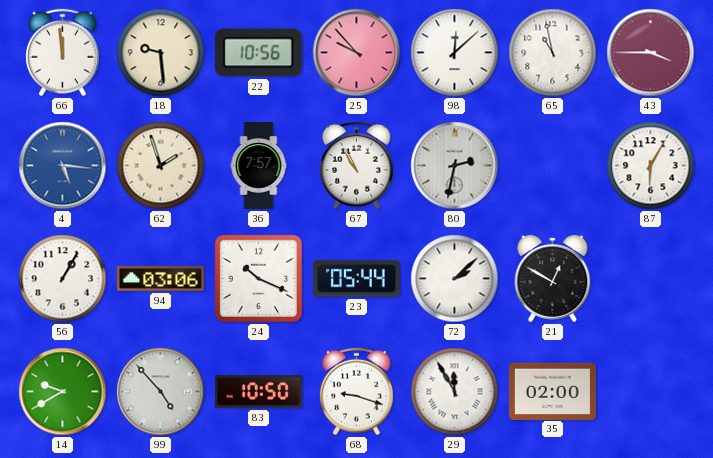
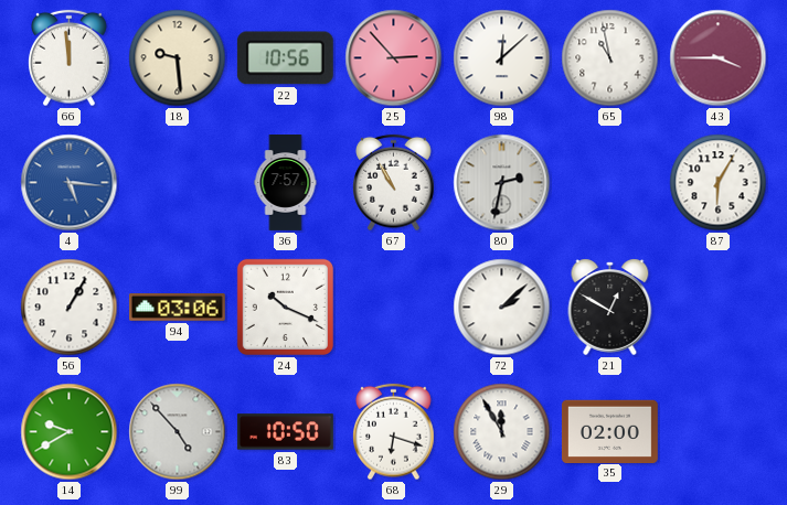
25: 9:53 -> 2:53
62: 1:57 -> none
23: 05:44 -> none
68: 9:18 -> 6:18
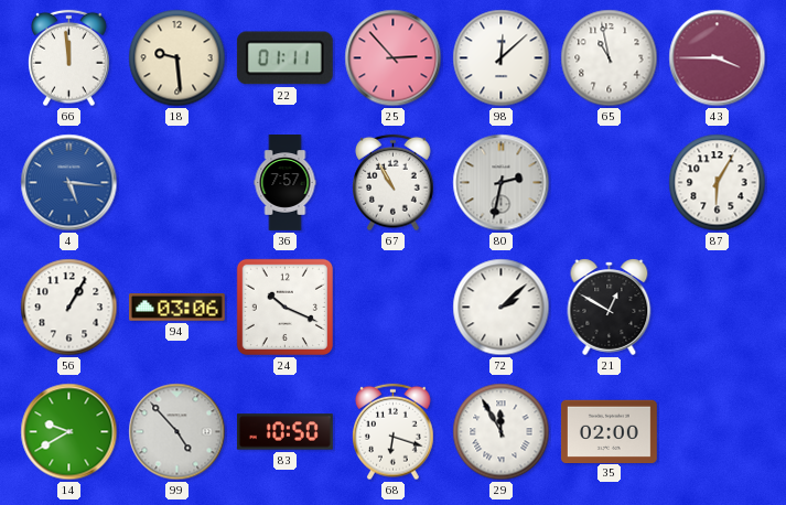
22: 10:56 -> 01:11
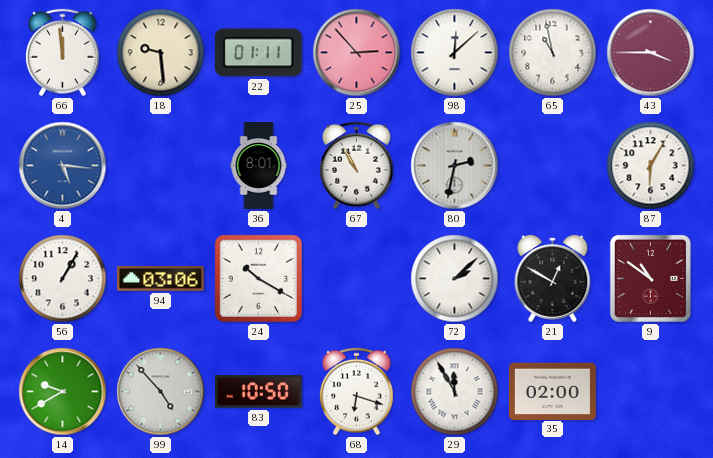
36: 7:57 -> 8:01
24: 10:19 -> 10:20
9: none -> 10:51
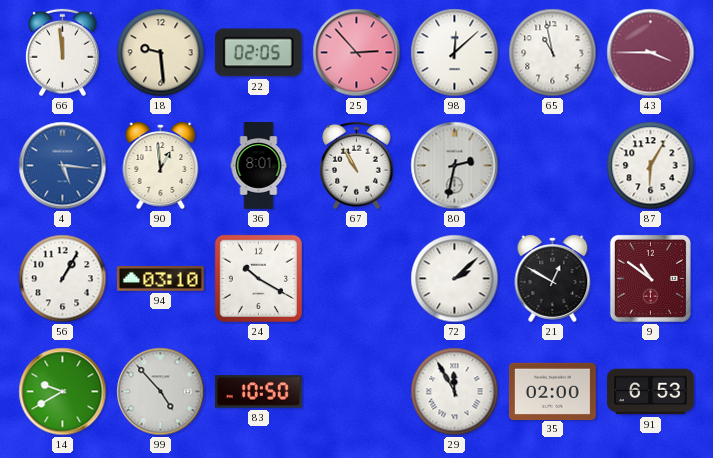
22: 01:11 -> 02:05
90: none -> 12:59
94: 03:06 -> 03:10
68: 6:18 -> none
91: none -> 6:53
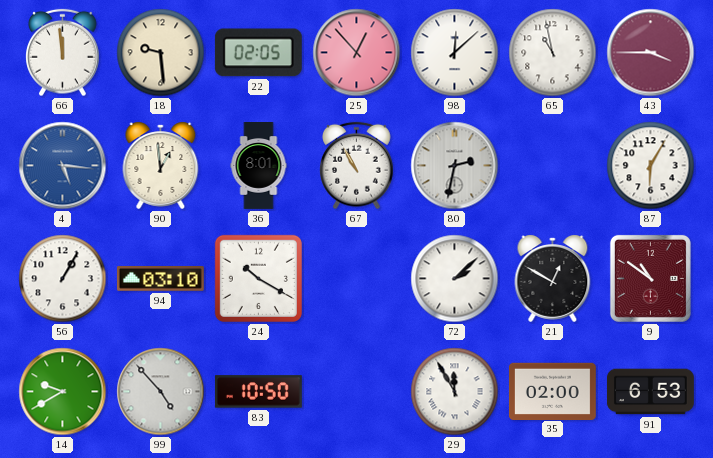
25: 2:53 -> 12:53
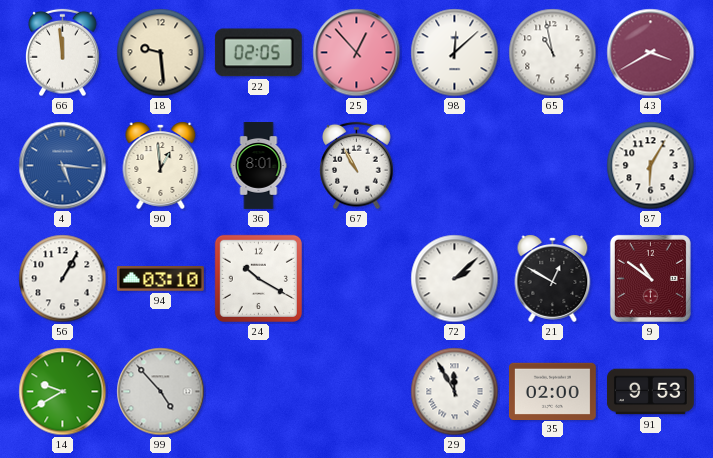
43: 3:45 -> 3:40
80: 2:32 -> none
83: 10:50 -> none
91: 6:53 -> 9:53
